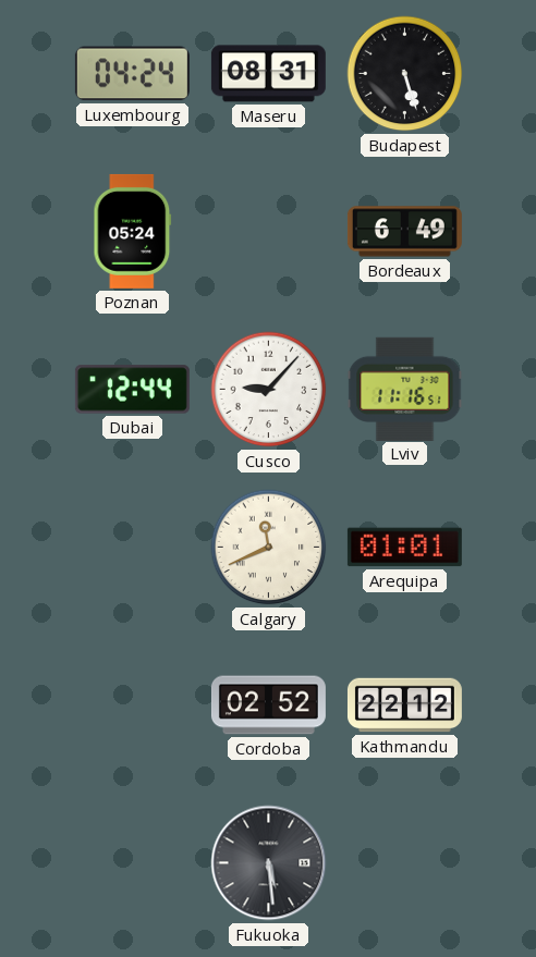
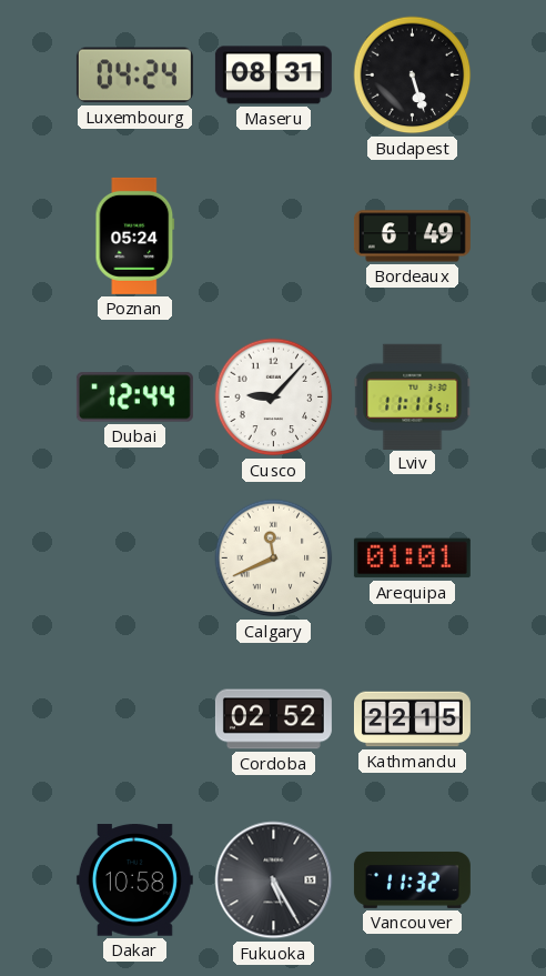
Lviv: 11:16 -> 11:11
Kathmandu: 22:12 -> 22:15
Dakar: none -> 10:58
Fukuoka: 5:29 -> 5:25
Vancouver: none -> 11:32
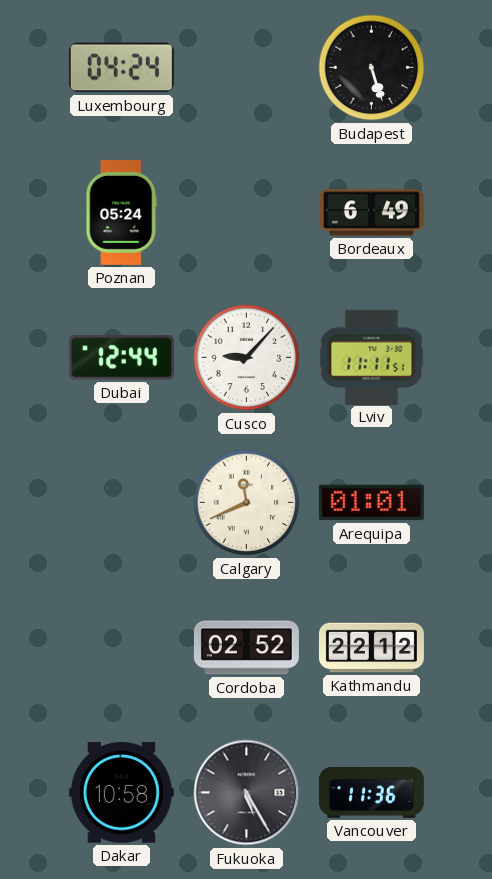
Maseru: 08:31 -> none
Kathmandu: 22:15 -> 22:12
Vancouver: 11:32 -> 11:36
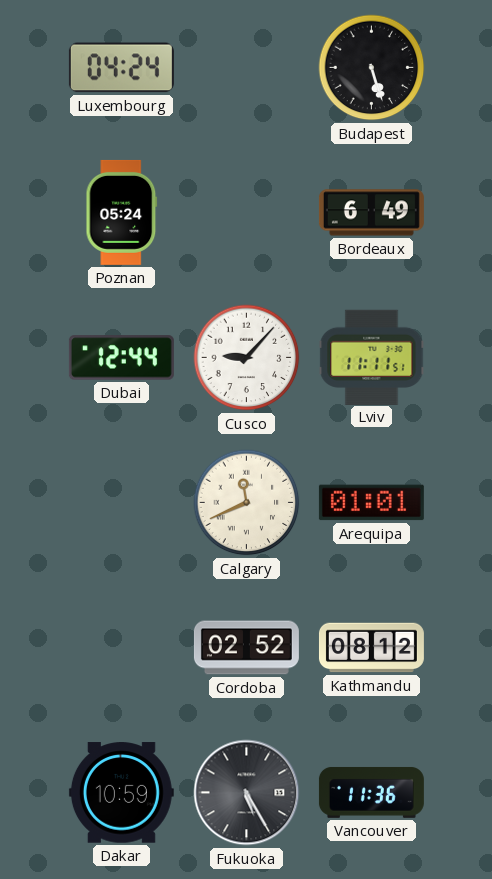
Kathmandu: 22:12 -> 08:12
Dakar: 10:58 -> 10:59
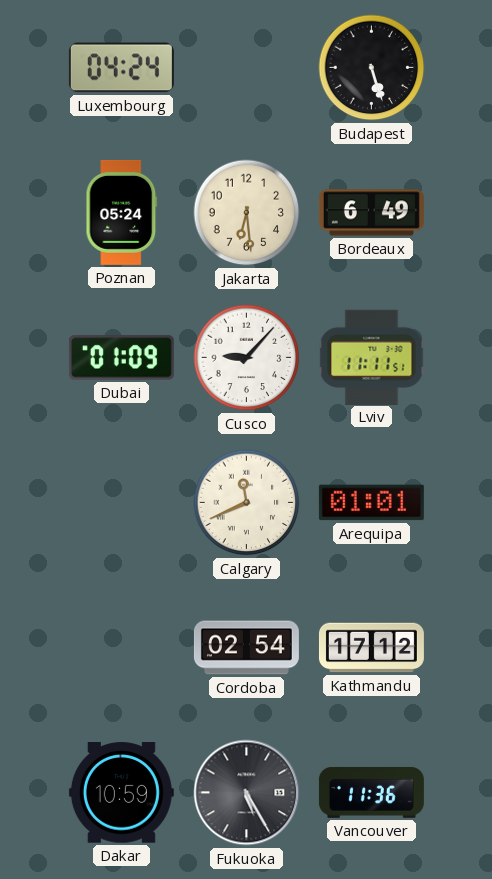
Jakarta: none -> 6:29
Dubai: 12:44 -> 01:09
Cordoba: 02:52 -> 02:54
Kathmandu: 08:12 -> 17:12
